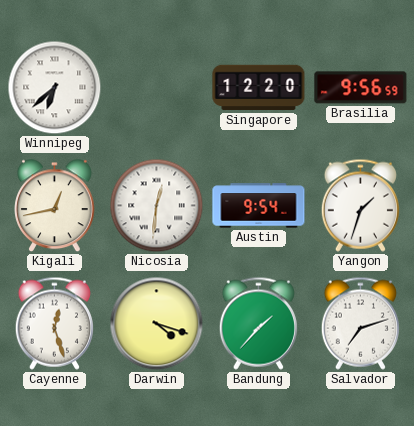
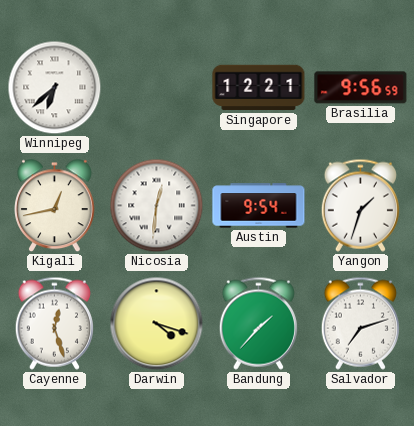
Singapore: 12:20 -> 12:21
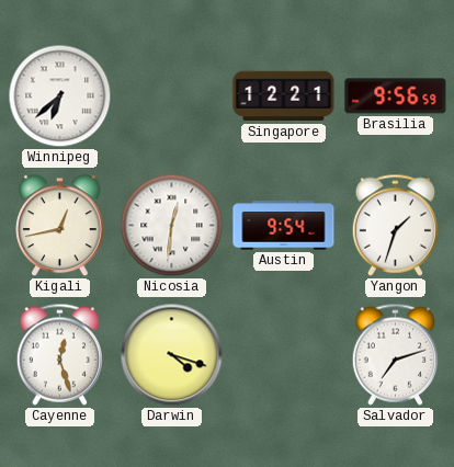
Bandung: 1:37 -> none
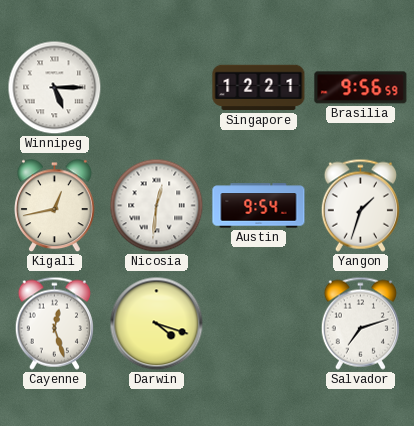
Winnipeg: 6:38 -> 5:15
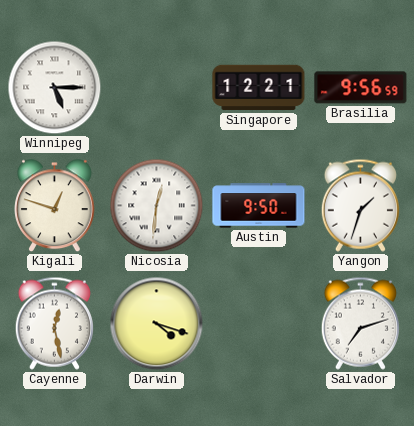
Kigali: 12:43 -> 12:48
Austin: 9:54 -> 9:50
Cayenne: 12:27 -> 12:28
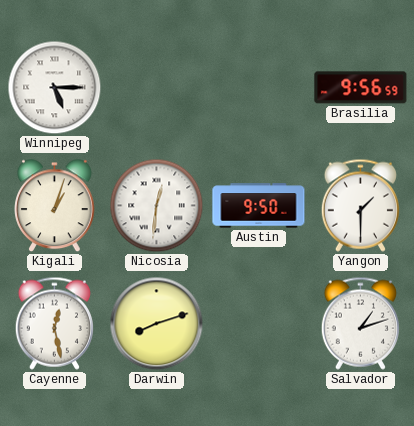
Singapore: 12:21 -> none
Kigali: 12:48 -> 1:03
Yangon: 1:33 -> 1:30
Darwin: 4:18 -> 8:12
Salvador: 7:12 -> 1:12
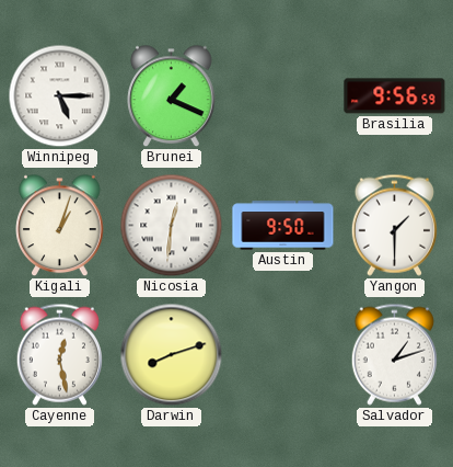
Brunei: none -> 1:19
